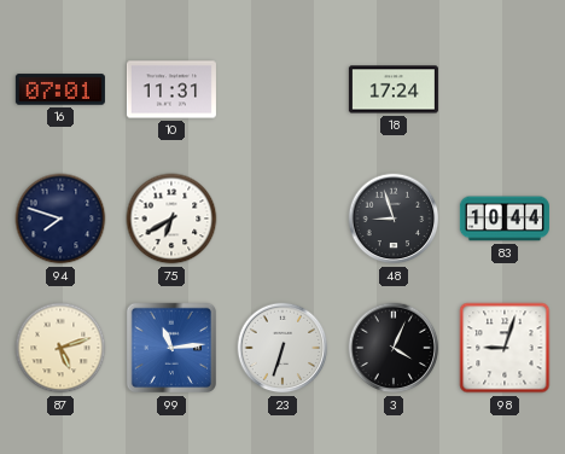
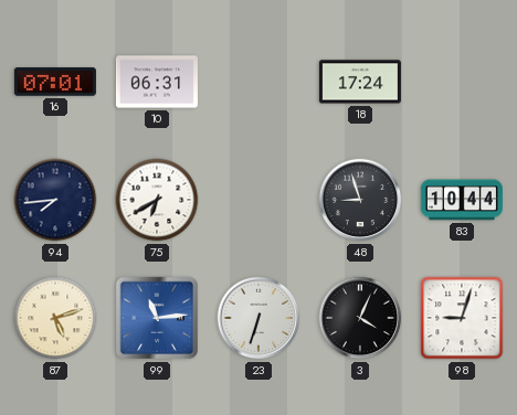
10: 11:31 -> 06:31
94: 7:48 -> 7:44
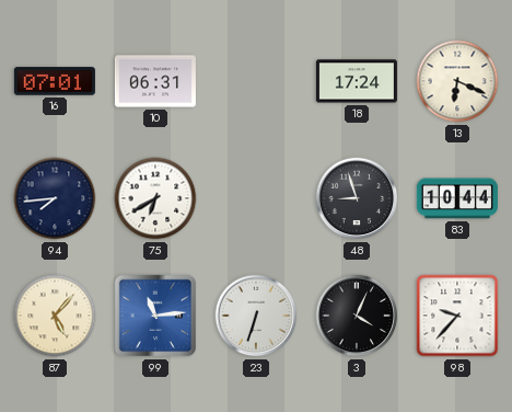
13: none -> 6:19
87: 5:12 -> 5:07
98: 9:03 -> 9:37
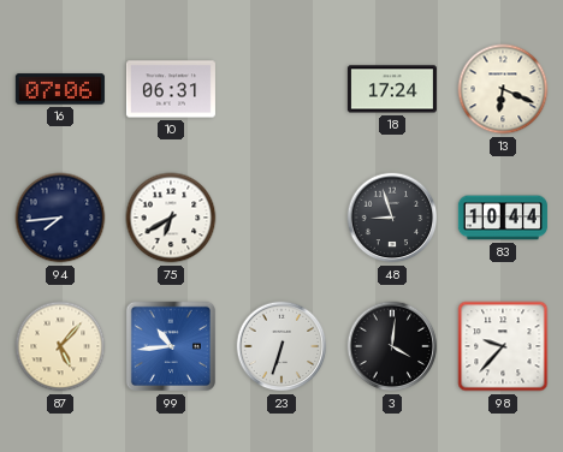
16: 07:01 -> 07:06
99: 11:14 -> 10:44
3: 4:04 -> 4:01
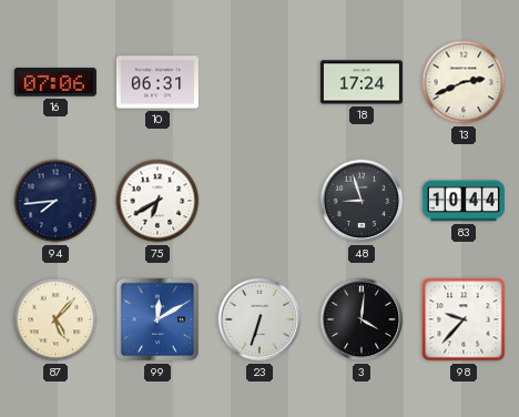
13: 6:19 -> 2:41
99: 10:44 -> 12:10
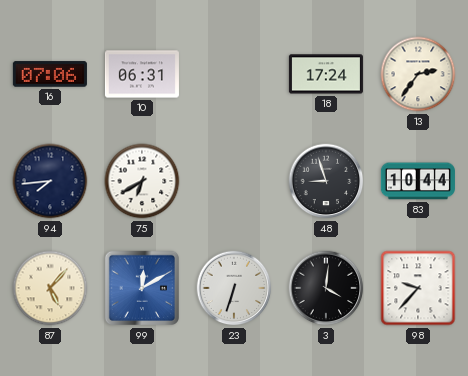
13: 2:41 -> 2:36
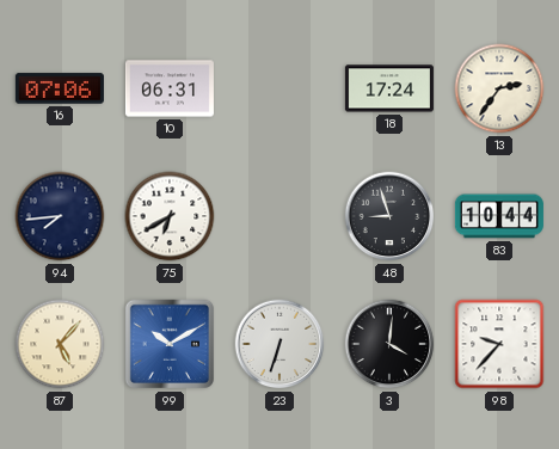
99: 12:10 -> 10:10
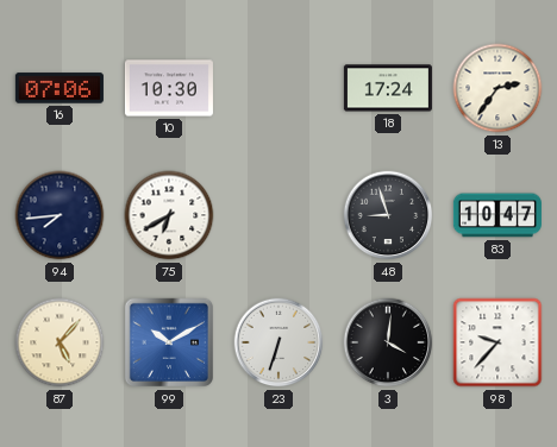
10: 06:31 -> 10:30
83: 10:44 -> 10:47
